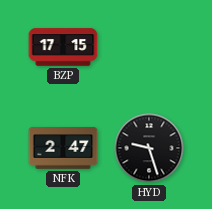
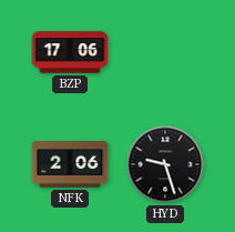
BZP: 17:15 -> 17:06
NFK: 2:47 -> 2:06
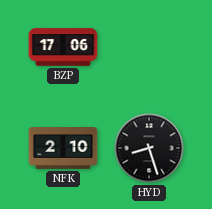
NFK: 2:06 -> 2:10
HYD: 9:27 -> 8:27
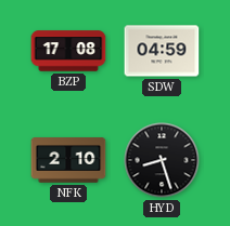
BZP: 17:06 -> 17:08
SDW: none -> 04:59
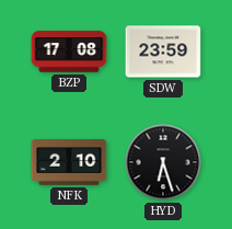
SDW: 04:59 -> 23:59
HYD: 8:27 -> 6:27
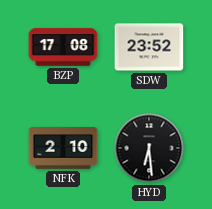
SDW: 23:59 -> 23:52
HYD: 6:27 -> 6:29
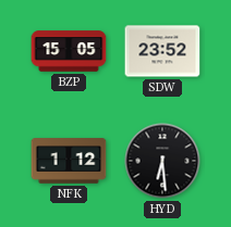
BZP: 17:08 -> 15:05
NFK: 2:10 -> 1:12
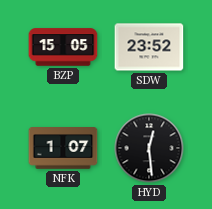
NFK: 1:12 -> 1:07
HYD: 6:29 -> 12:29
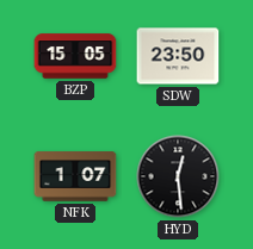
SDW: 23:52 -> 23:50
